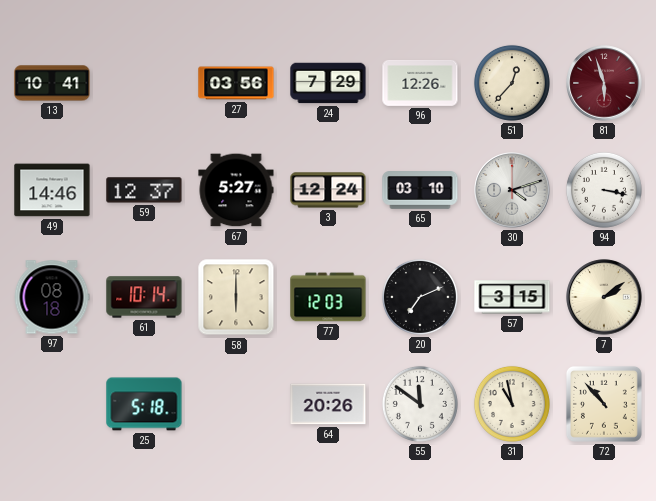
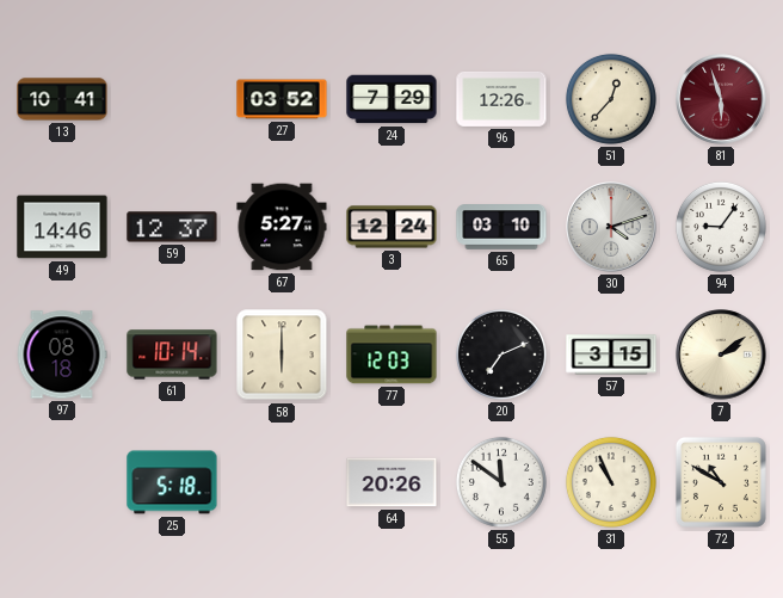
27: 03:56 -> 03:52
94: 3:17 -> 9:06
31: 10:58 -> 10:56
72: 10:53 -> 10:50
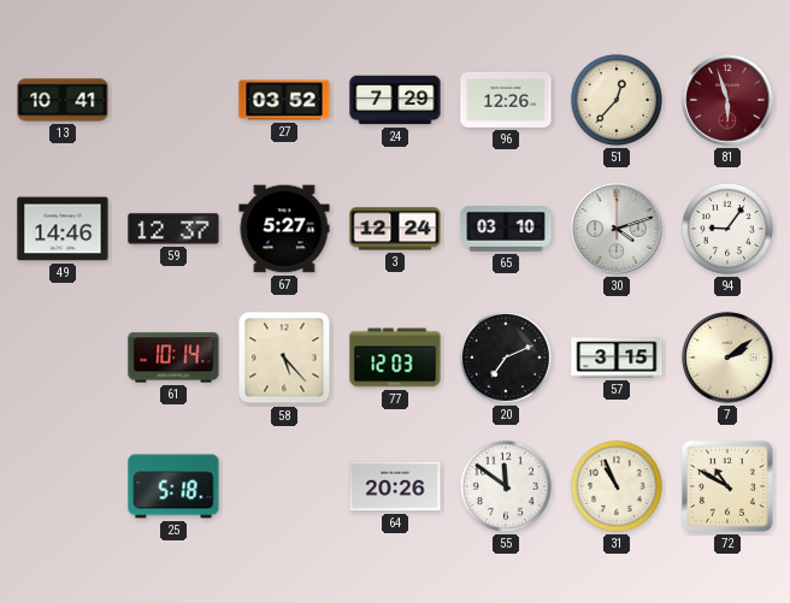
97: 08:18 -> none
58: 6:00 -> 5:23
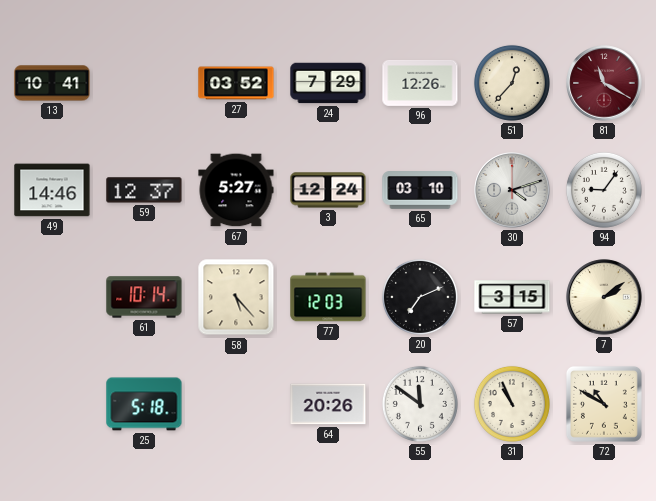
81: 5:57 -> 11:20
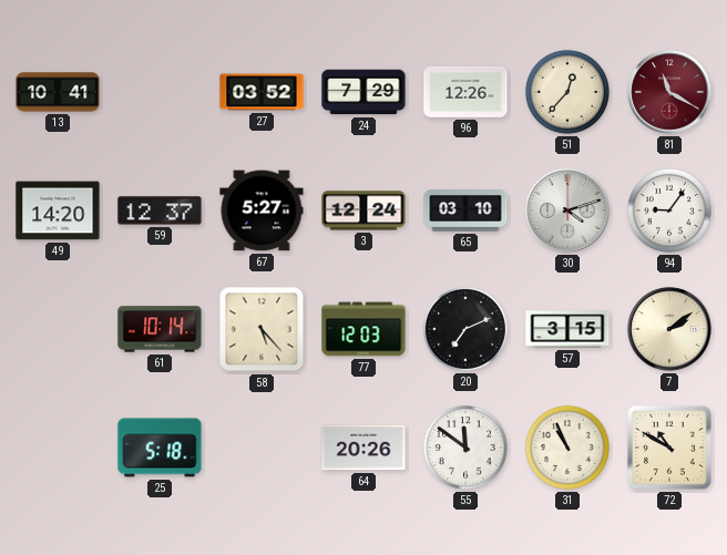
49: 14:46 -> 14:20
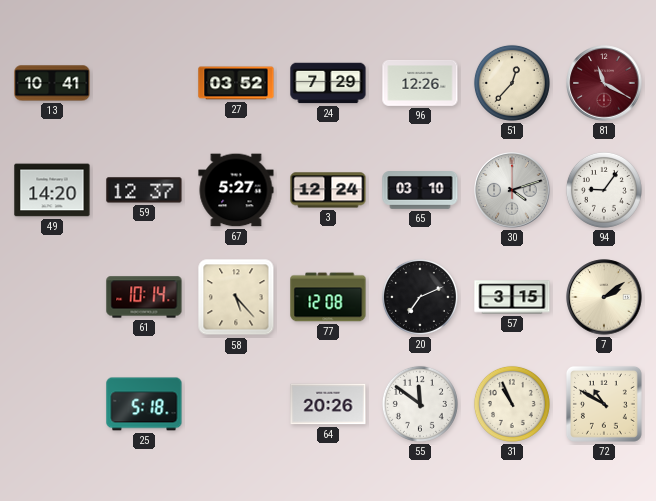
77: 12:03 -> 12:08
